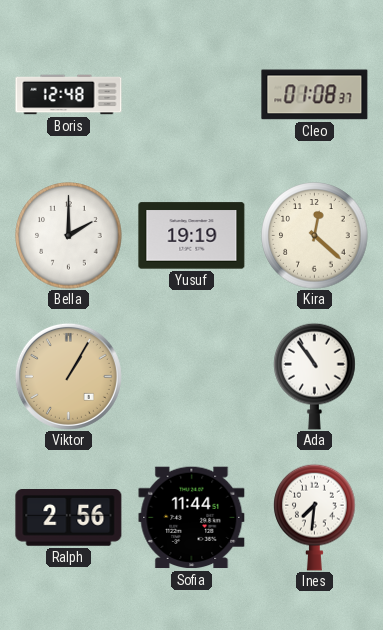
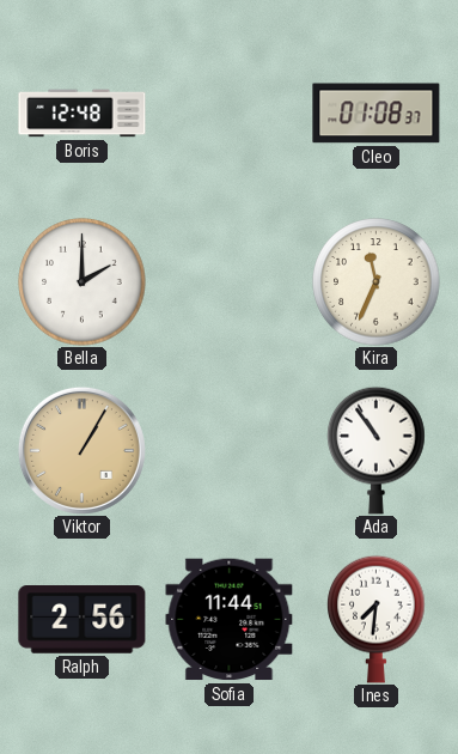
Yusuf: 19:19 -> none
Kira: 12:22 -> 11:34
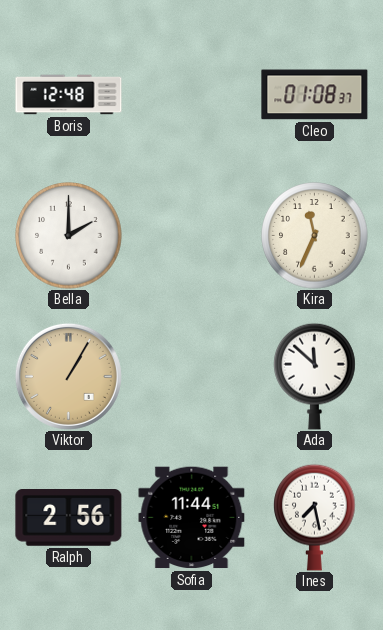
Ada: 10:54 -> 11:52
Ines: 7:31 -> 7:28
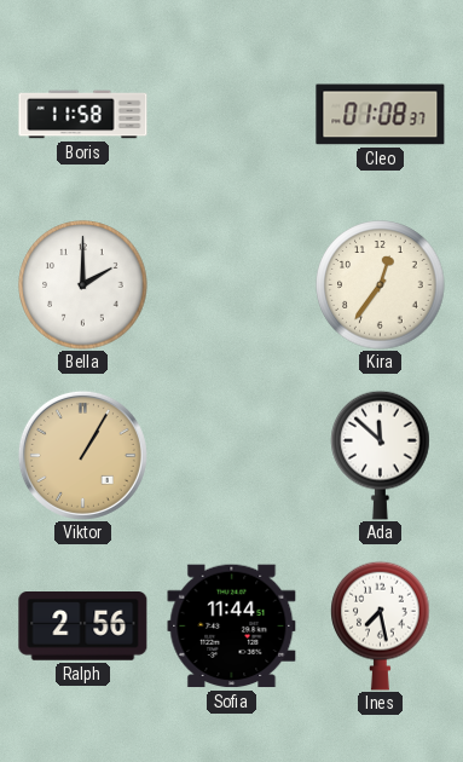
Boris: 12:48 -> 11:58
Kira: 11:34 -> 12:36
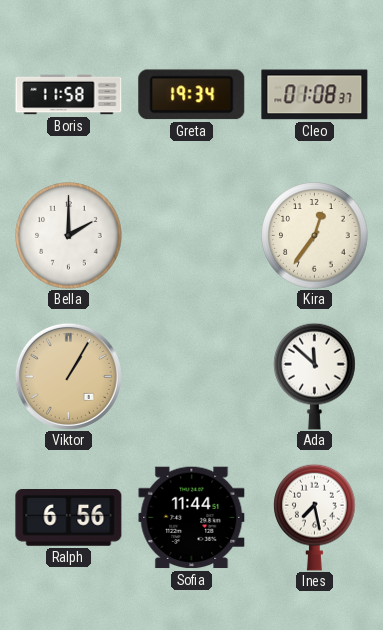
Greta: none -> 19:34
Ralph: 2:56 -> 6:56
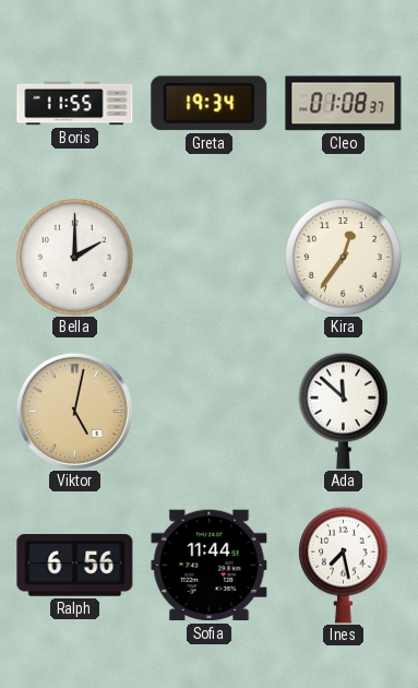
Boris: 11:58 -> 11:55
Viktor: 1:05 -> 5:02
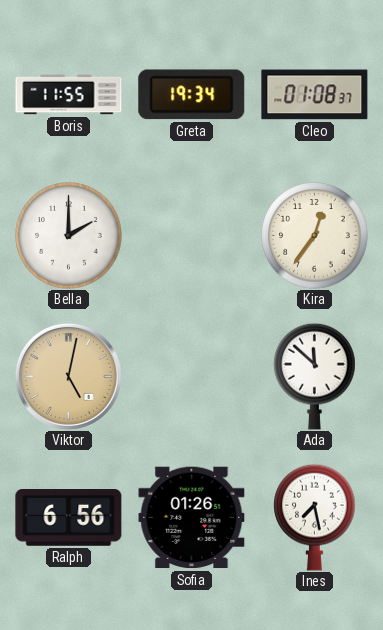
Sofia: 11:44 -> 01:26
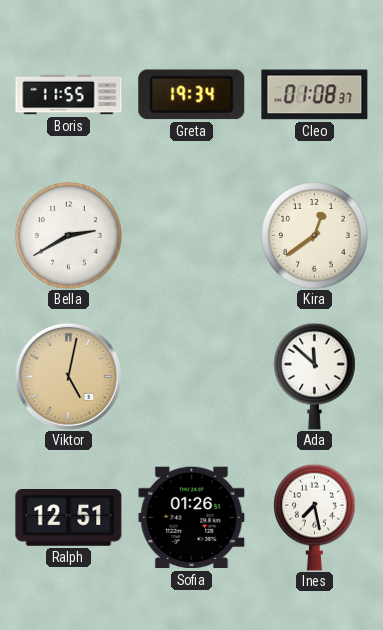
Bella: 2:00 -> 2:40
Kira: 12:36 -> 12:39
Ralph: 6:56 -> 12:51
